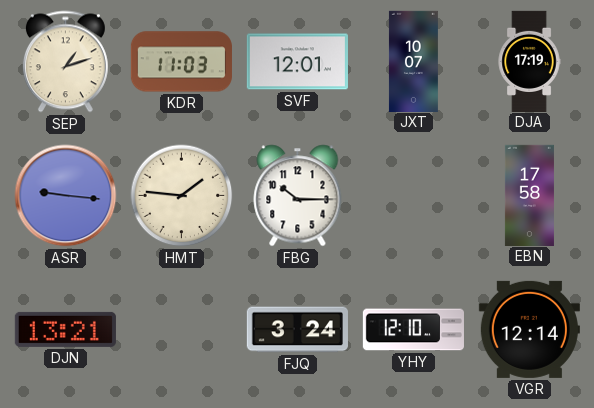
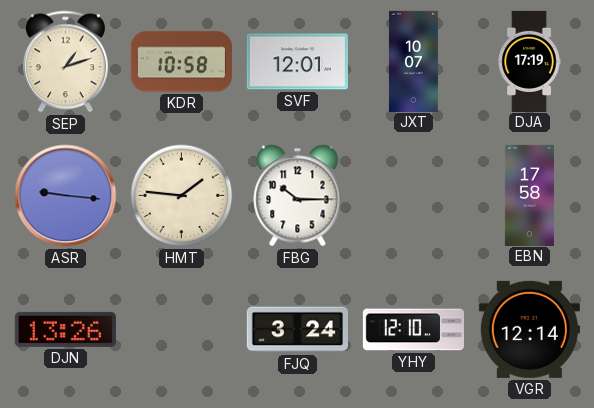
KDR: 11:03 -> 10:58
DJN: 13:21 -> 13:26
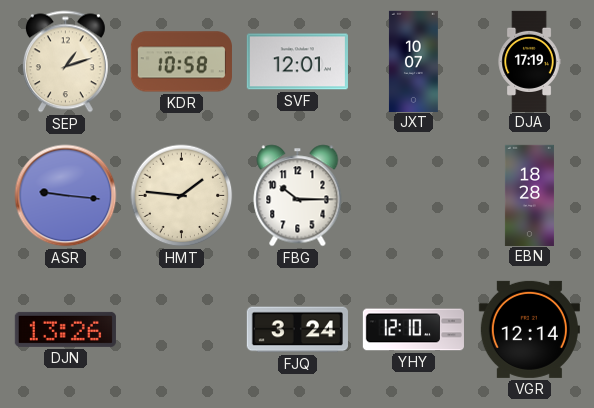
EBN: 17:58 -> 18:28
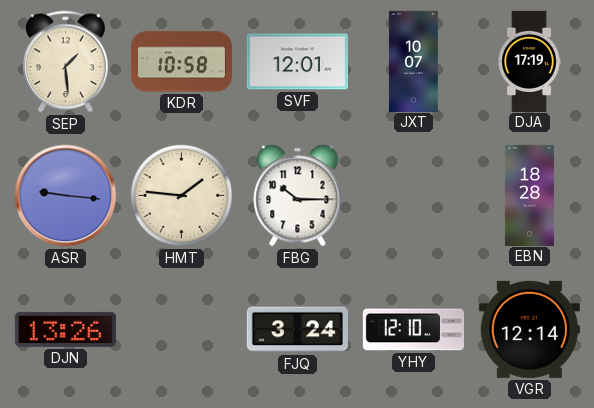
SEP: 1:12 -> 1:29
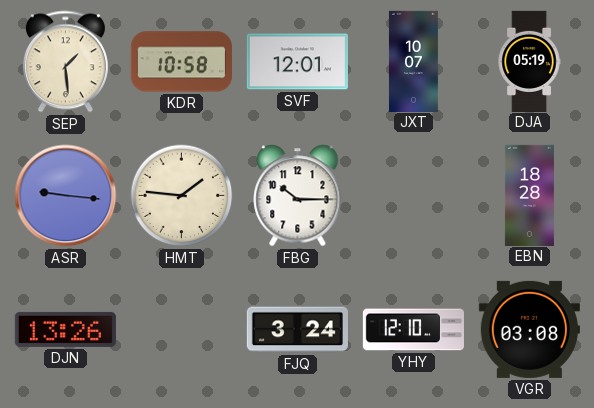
DJA: 17:19 -> 05:19
VGR: 12:14 -> 03:08
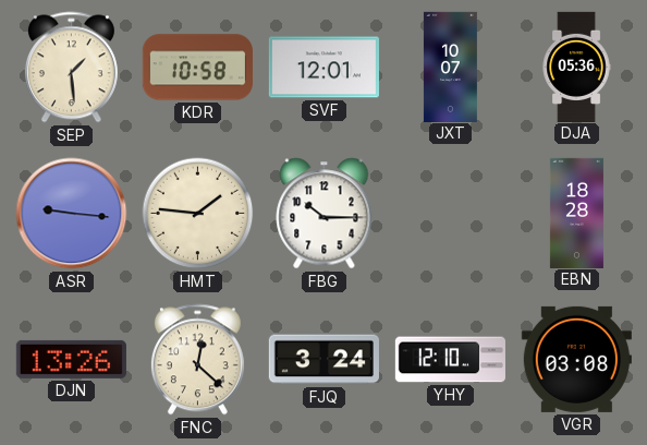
DJA: 05:19 -> 05:36
FNC: none -> 12:22
